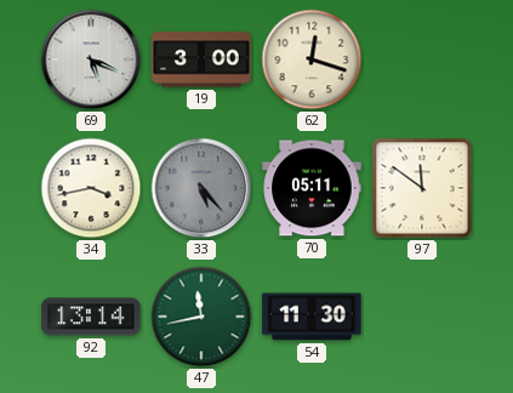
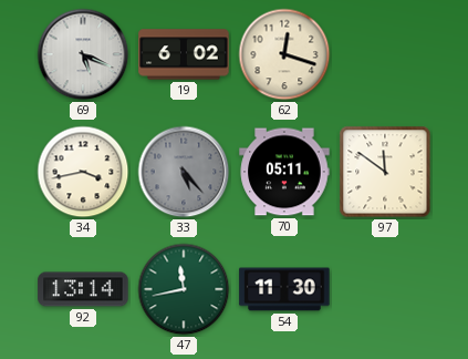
19: 3:00 -> 6:02
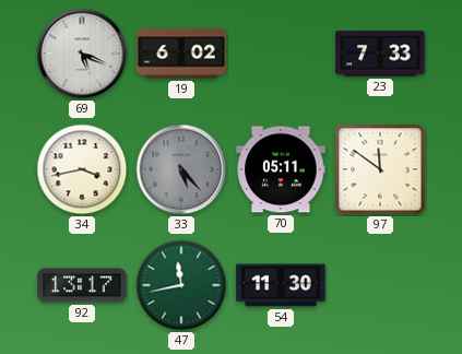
62: 12:18 -> none
23: none -> 7:33
92: 13:14 -> 13:17
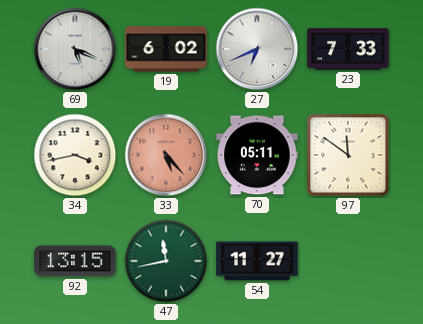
27: none -> 6:41
33 dial: grey -> salmon
92: 13:17 -> 13:15
54: 11:30 -> 11:27
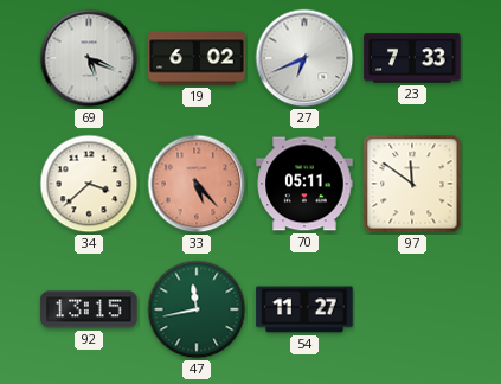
34: 3:43 -> 3:38
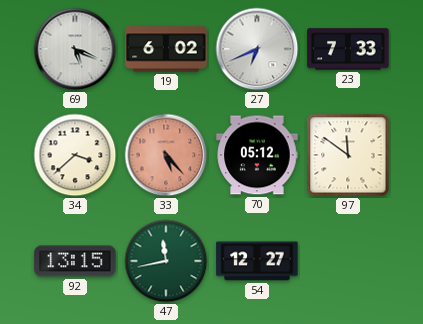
70: 05:11 -> 05:12
54: 11:27 -> 12:27
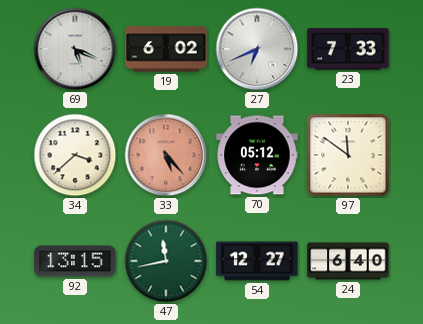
24: none -> 6:40
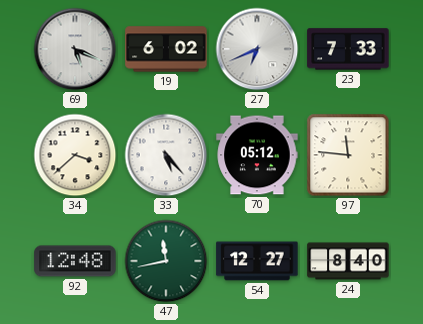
33 dial: salmon -> white
97: 11:51 -> 11:46
92: 13:15 -> 12:48
24: 6:40 -> 8:40
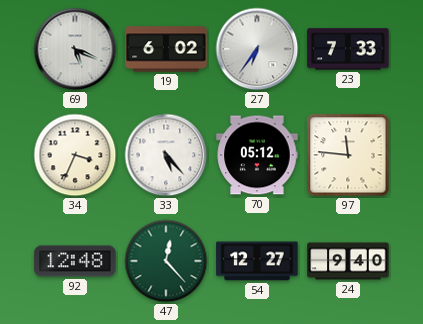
27: 6:41 -> 6:36
34: 3:38 -> 3:34
47: 11:43 -> 12:23
24: 8:40 -> 9:40
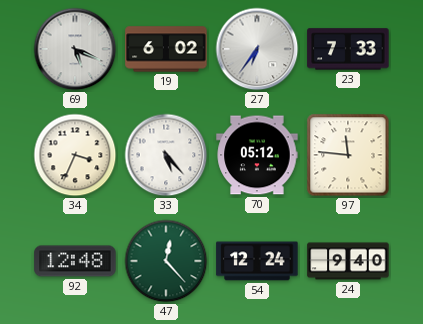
54: 12:27 -> 12:24
